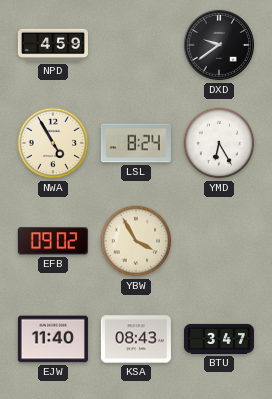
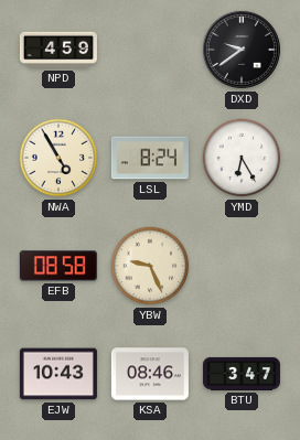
EFB: 09:02 -> 08:58
YBW: 3:55 -> 9:26
EJW: 11:40 -> 10:43
KSA: 08:43 -> 08:46
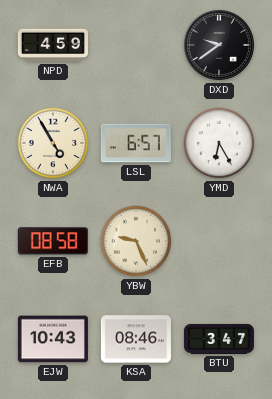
LSL: 8:24 -> 6:57
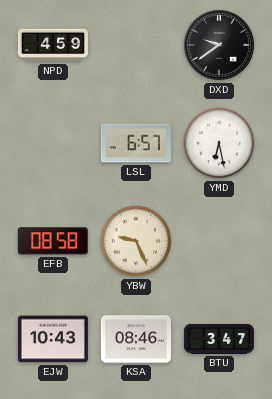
NWA: 4:55 -> none
YMD: 6:25 -> 6:28
